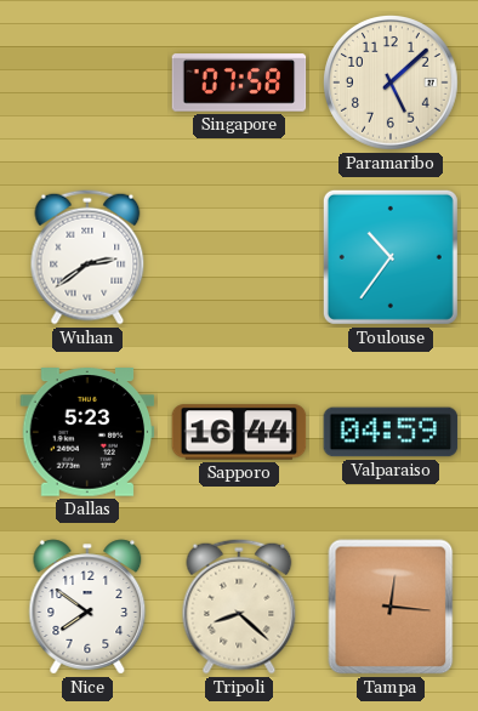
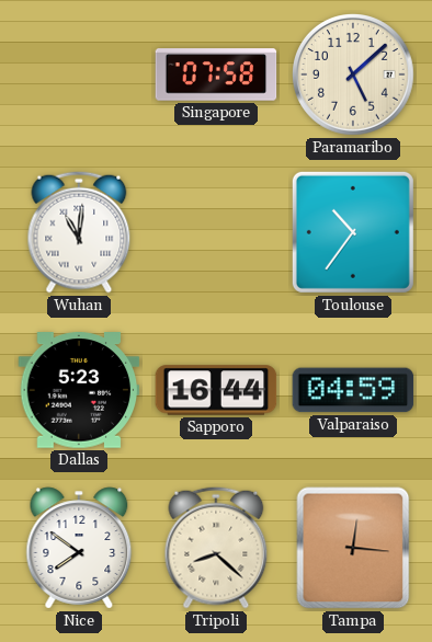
Wuhan: 2:39 -> 11:01
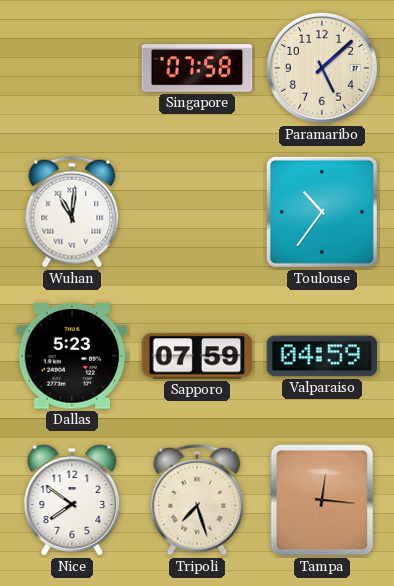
Sapporo: 16:44 -> 07:59
Tripoli: 8:22 -> 7:27
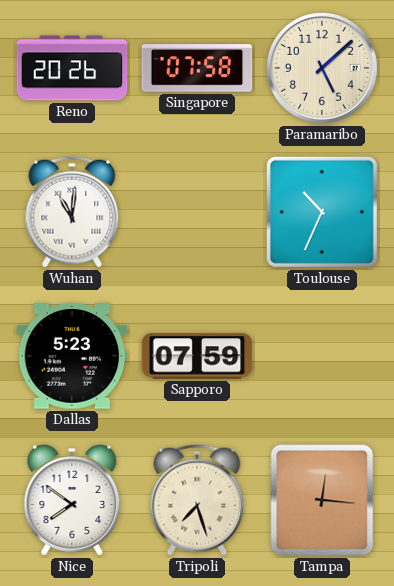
Reno: none -> 20:26
Toulouse: 10:36 -> 10:34
Valparaiso: 04:59 -> none
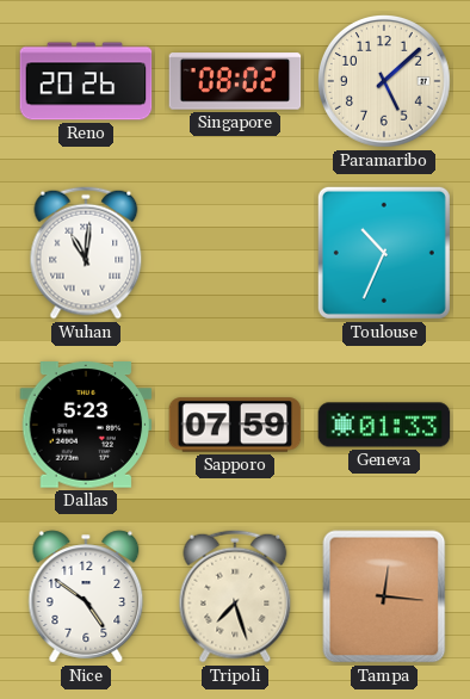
Singapore: 07:58 -> 08:02
Geneva: none -> 01:33
Nice: 7:51 -> 4:51
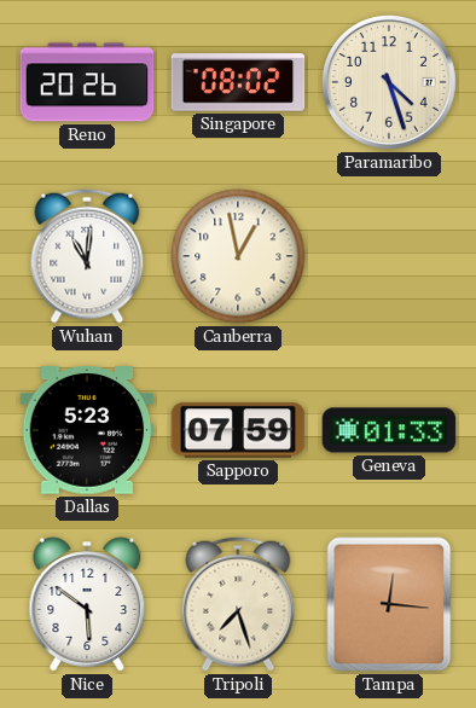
Paramaribo: 5:08 -> 4:27
Canberra: none -> 12:58
Toulouse: 10:34 -> none
Nice: 4:51 -> 5:51
